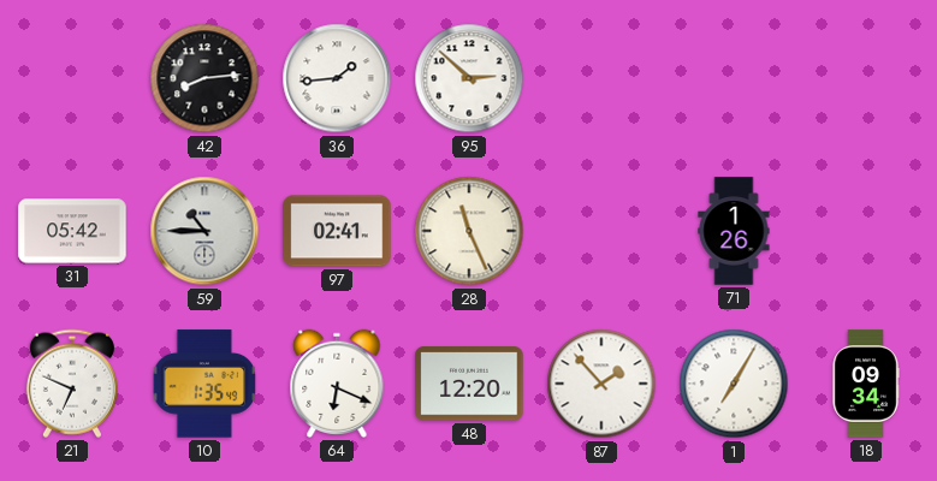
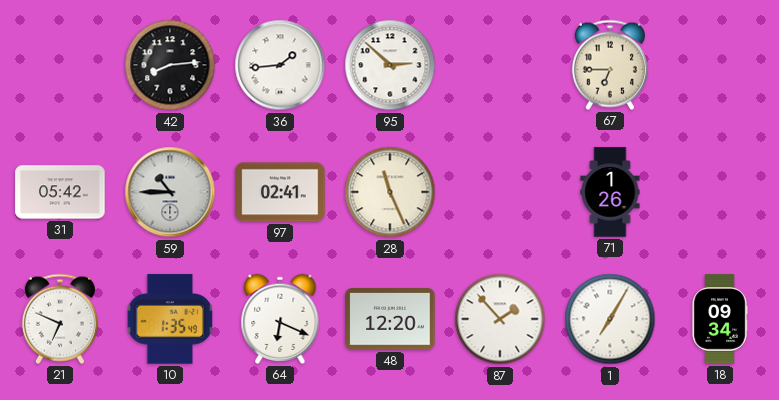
67: none -> 6:45
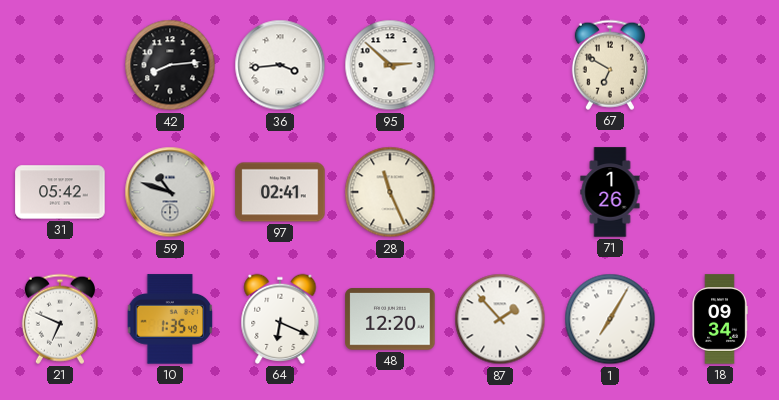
36: 1:44 -> 3:44
67: 6:45 -> 6:50
59: 10:45 -> 10:48
